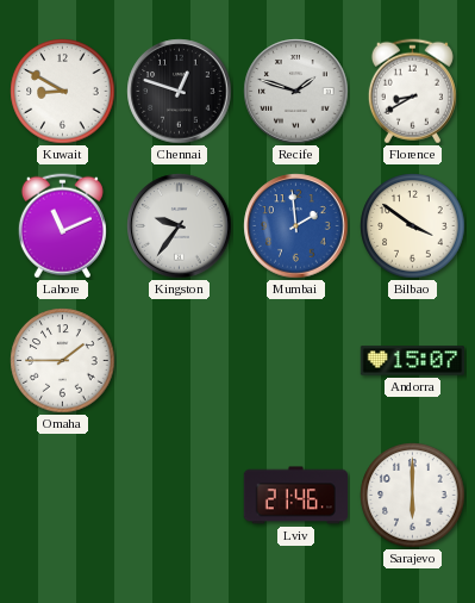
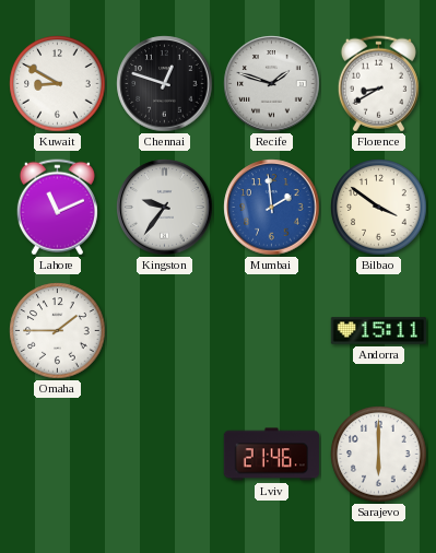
Andorra: 15:07 -> 15:11
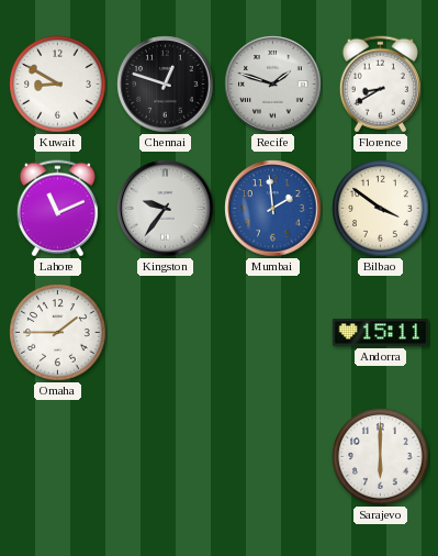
Lviv: 21:46 -> none
